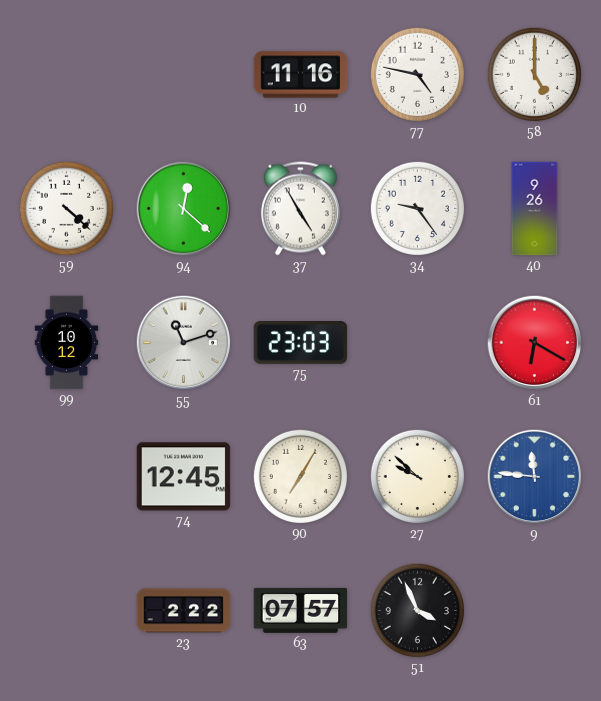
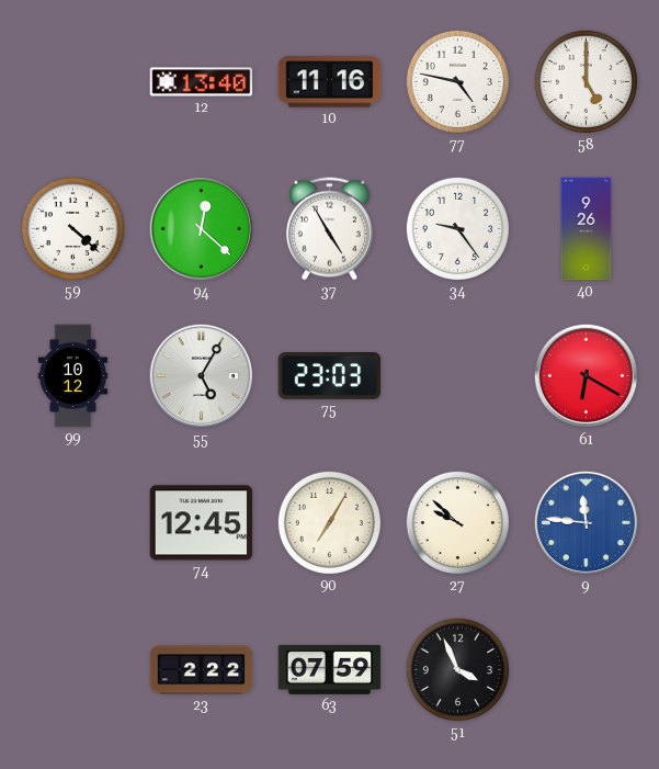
12: none -> 13:40
55: 11:12 -> 5:05
63: 07:57 -> 07:59
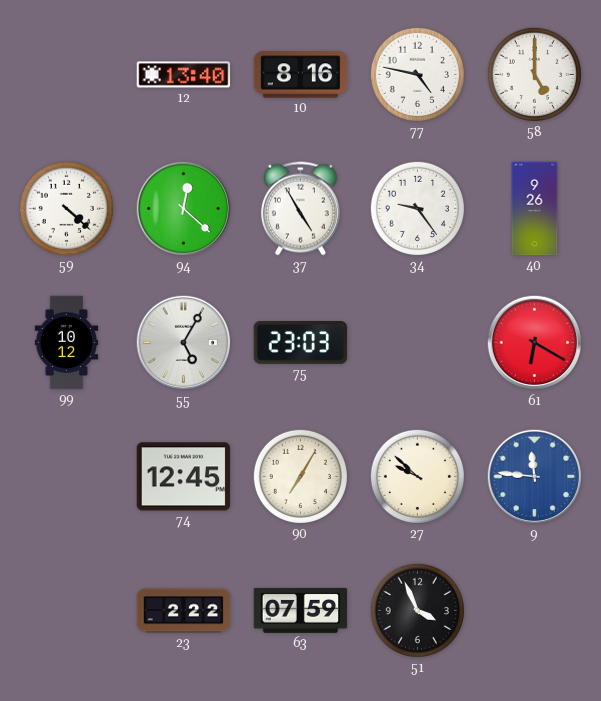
10: 11:16 -> 8:16
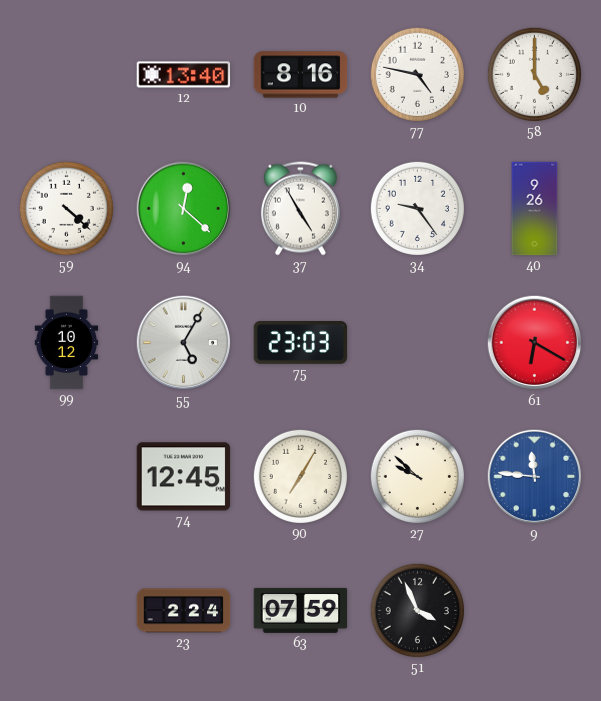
23: 2:22 -> 2:24
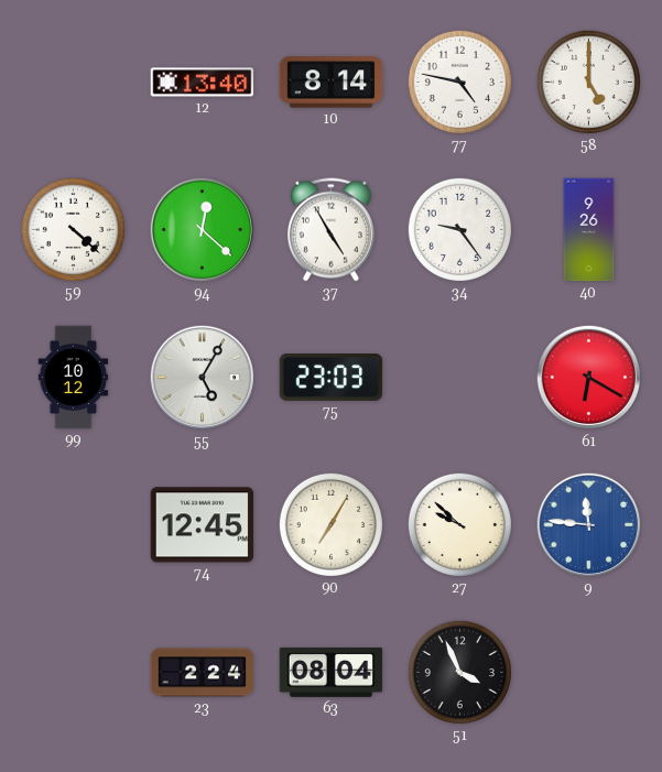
10: 8:16 -> 8:14
63: 07:59 -> 08:04
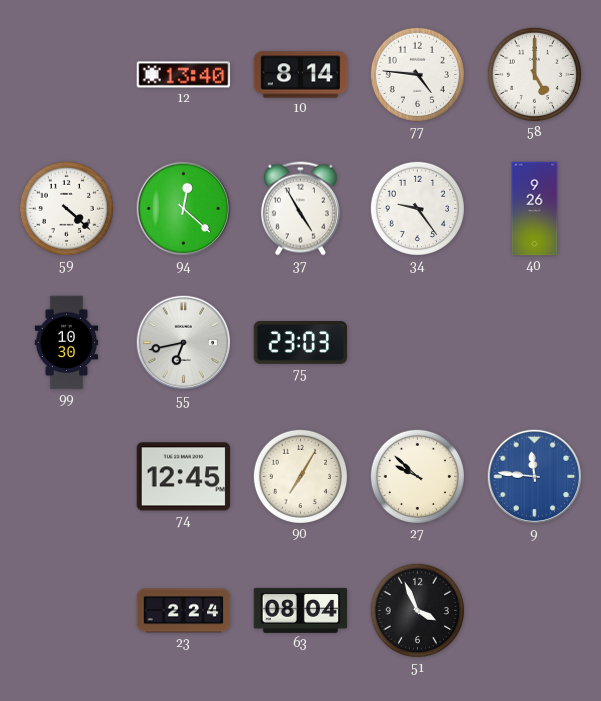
77: 4:47 -> 4:46
99: 10:12 -> 10:30
55: 5:05 -> 6:43
61: 6:20 -> none
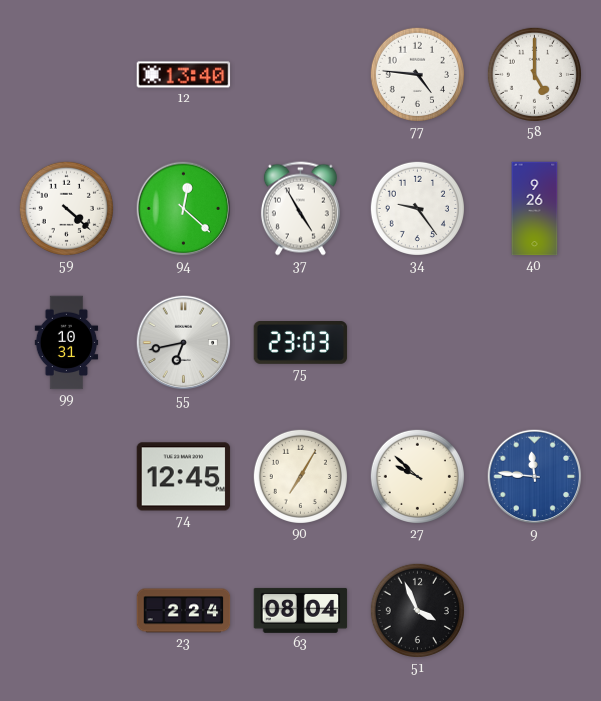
10: 8:14 -> none
99: 10:30 -> 10:31
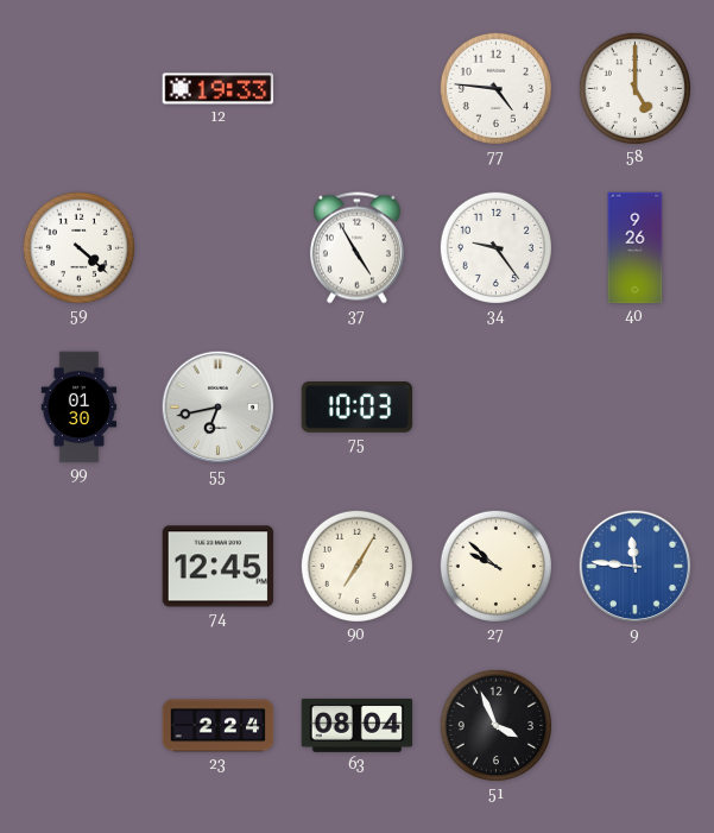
12: 13:40 -> 19:33
94: 12:22 -> none
99: 10:31 -> 01:30
75: 23:03 -> 10:03
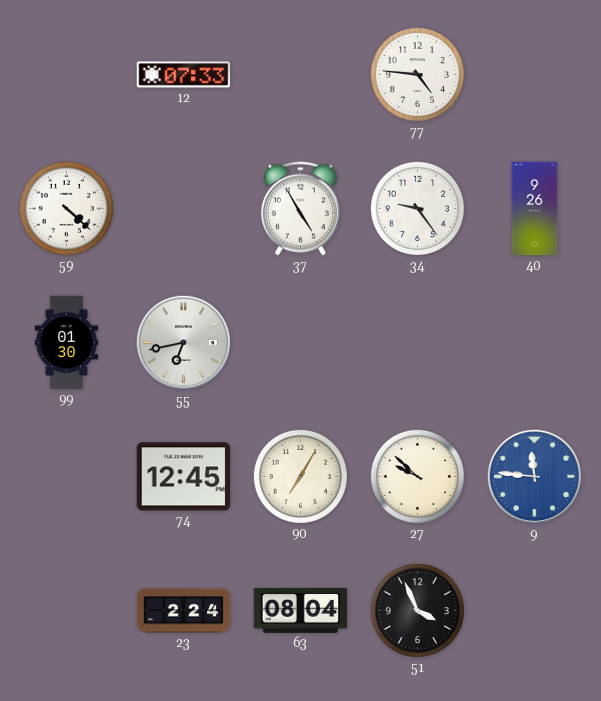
12: 19:33 -> 07:33
58: 5:00 -> none
75: 10:03 -> none
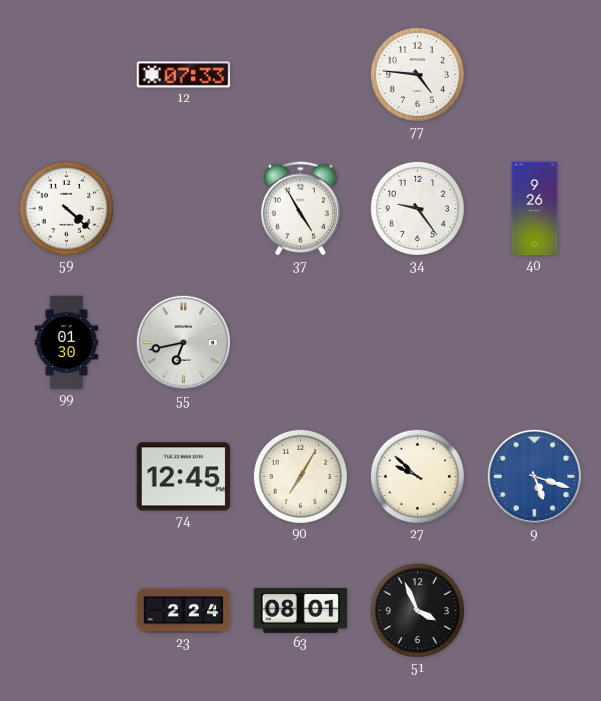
9: 11:46 -> 5:18
63: 08:04 -> 08:01
